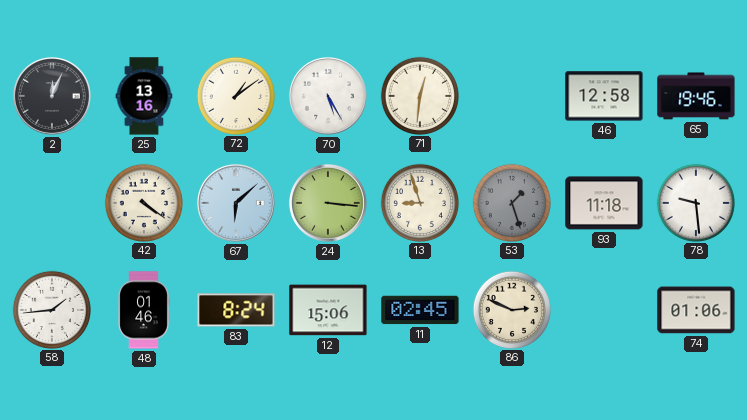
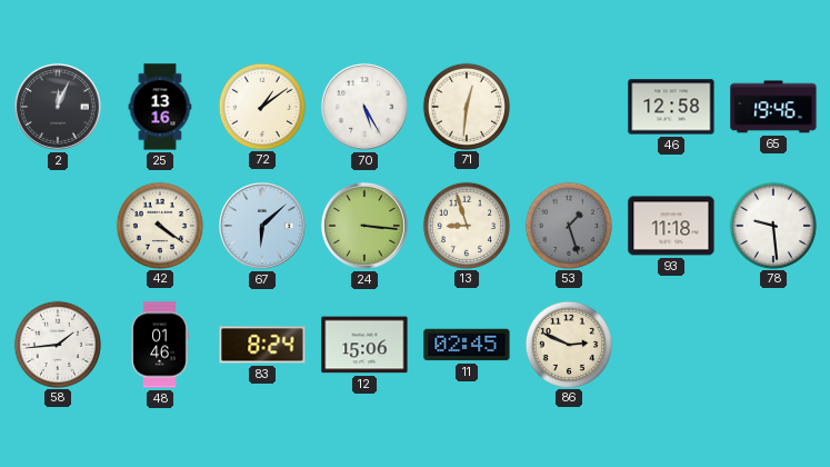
74: 01:06 -> none
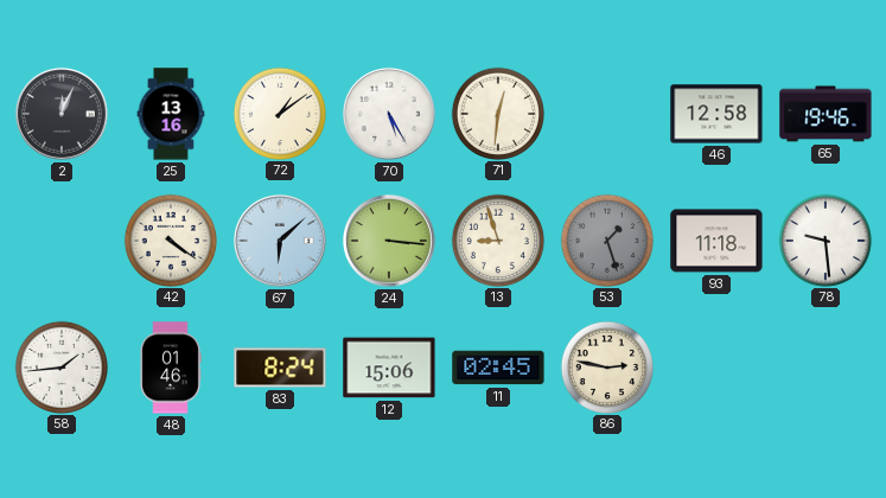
86: 2:49 -> 2:47
